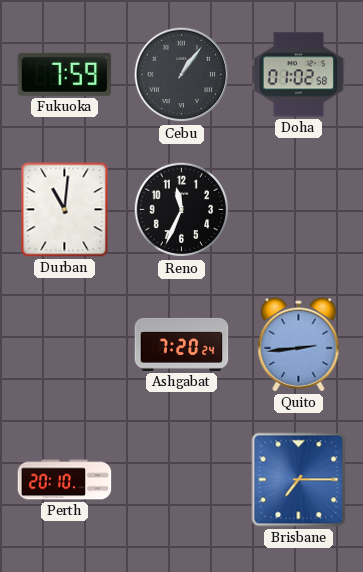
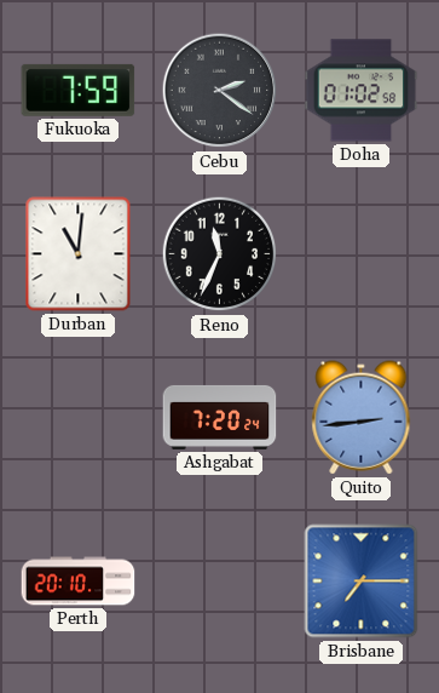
Cebu: 1:06 -> 2:21
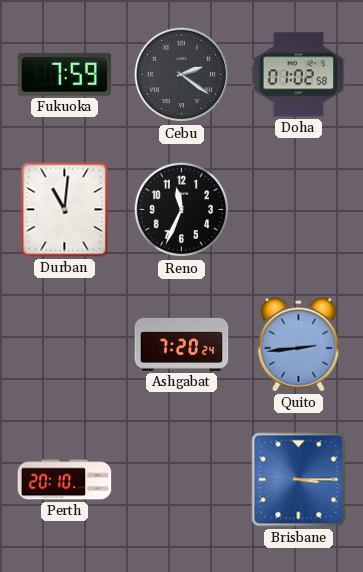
Brisbane: 7:15 -> 3:15
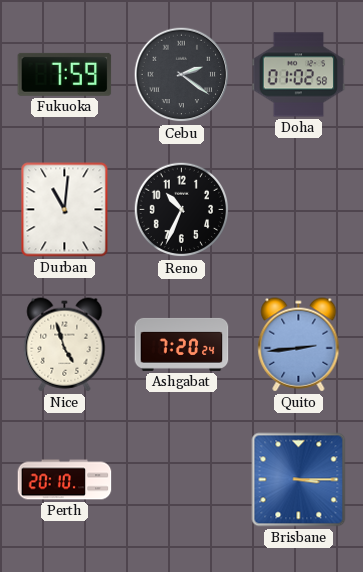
Reno: 11:34 -> 10:34
Nice: none -> 4:57
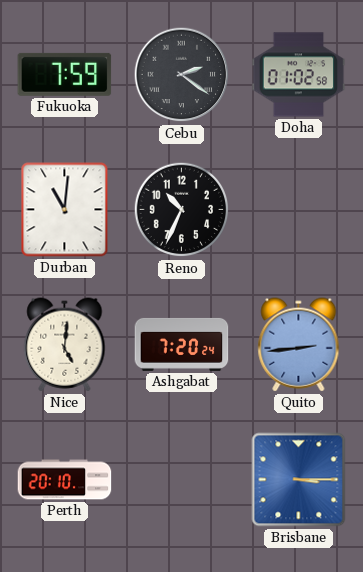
Nice: 4:57 -> 5:01
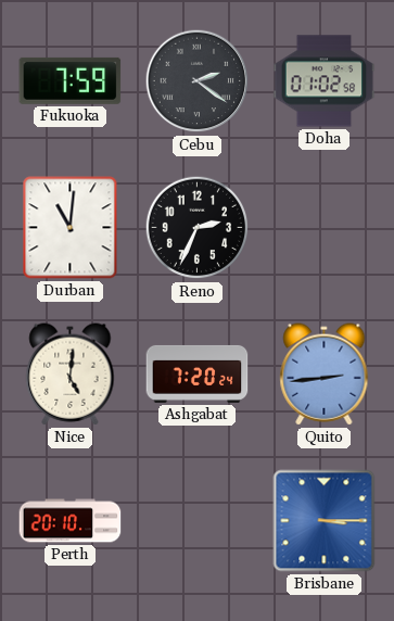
Reno: 10:34 -> 2:34
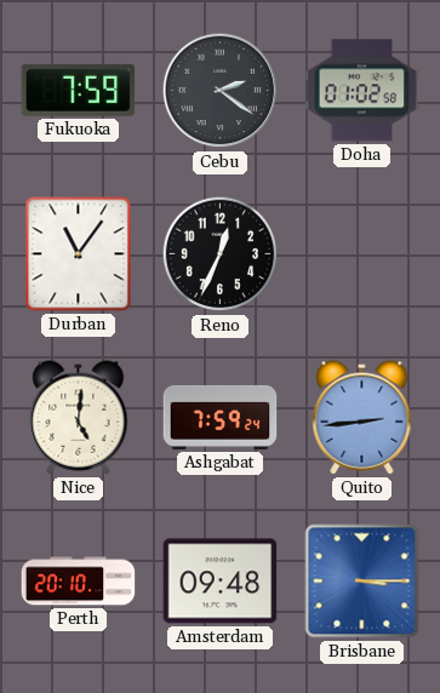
Durban: 11:01 -> 11:06
Reno: 2:34 -> 12:34
Ashgabat: 7:20 -> 7:59
Amsterdam: none -> 09:48
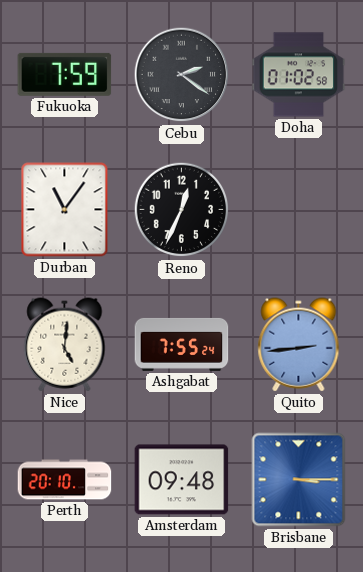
Ashgabat: 7:59 -> 7:55
